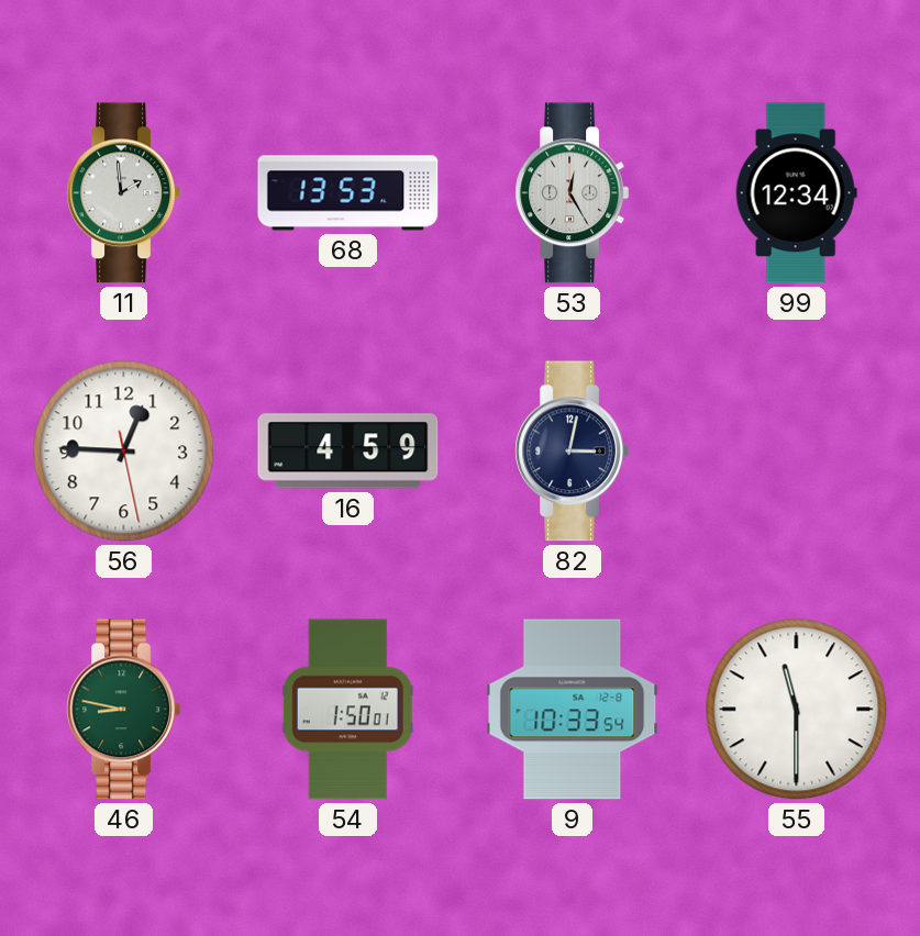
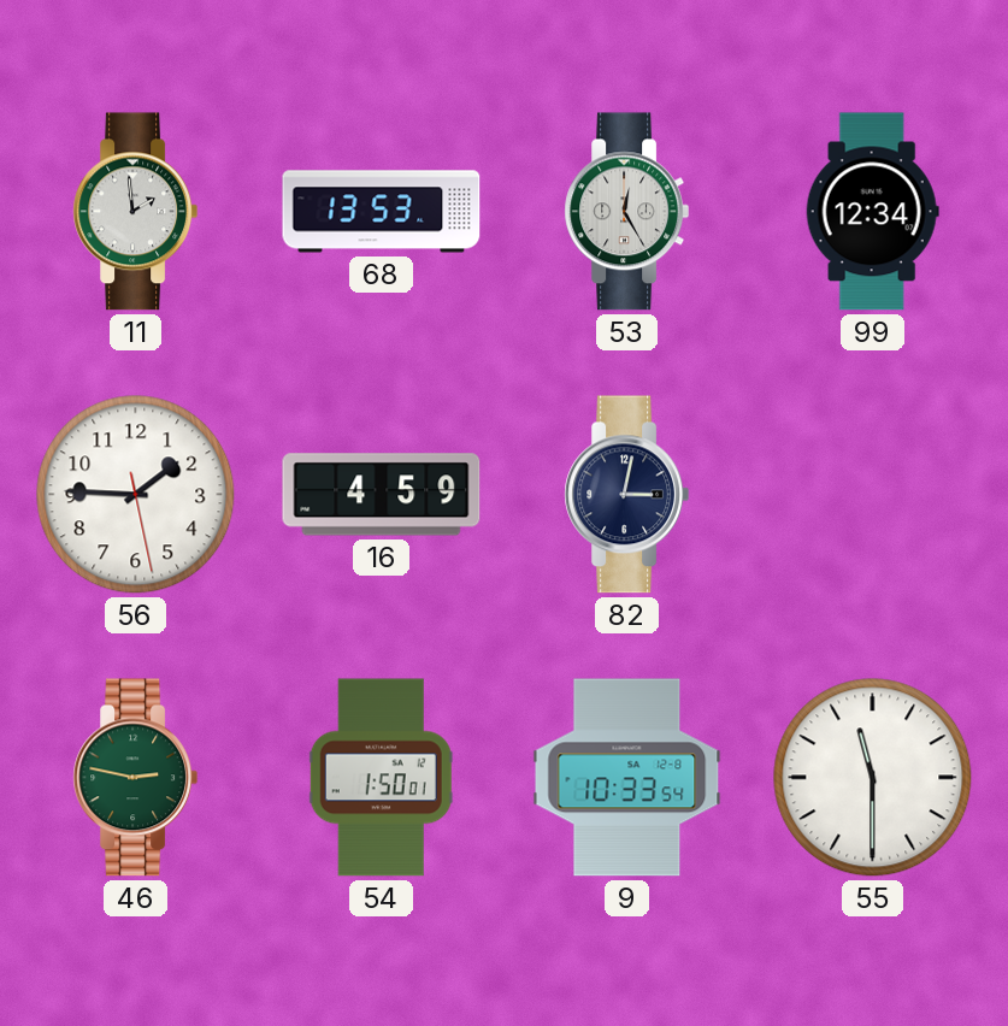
56: 12:45 -> 1:45
46: 8:47 -> 2:47
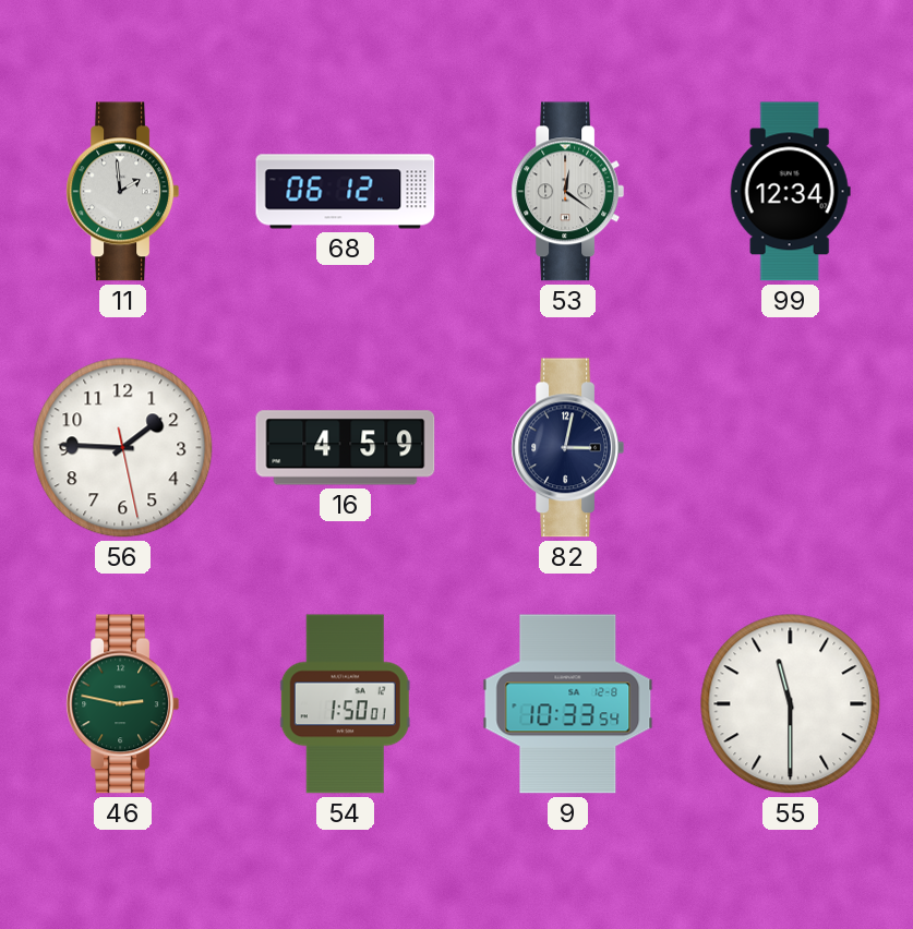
68: 13:53 -> 06:12
53: 12:25 -> 12:21
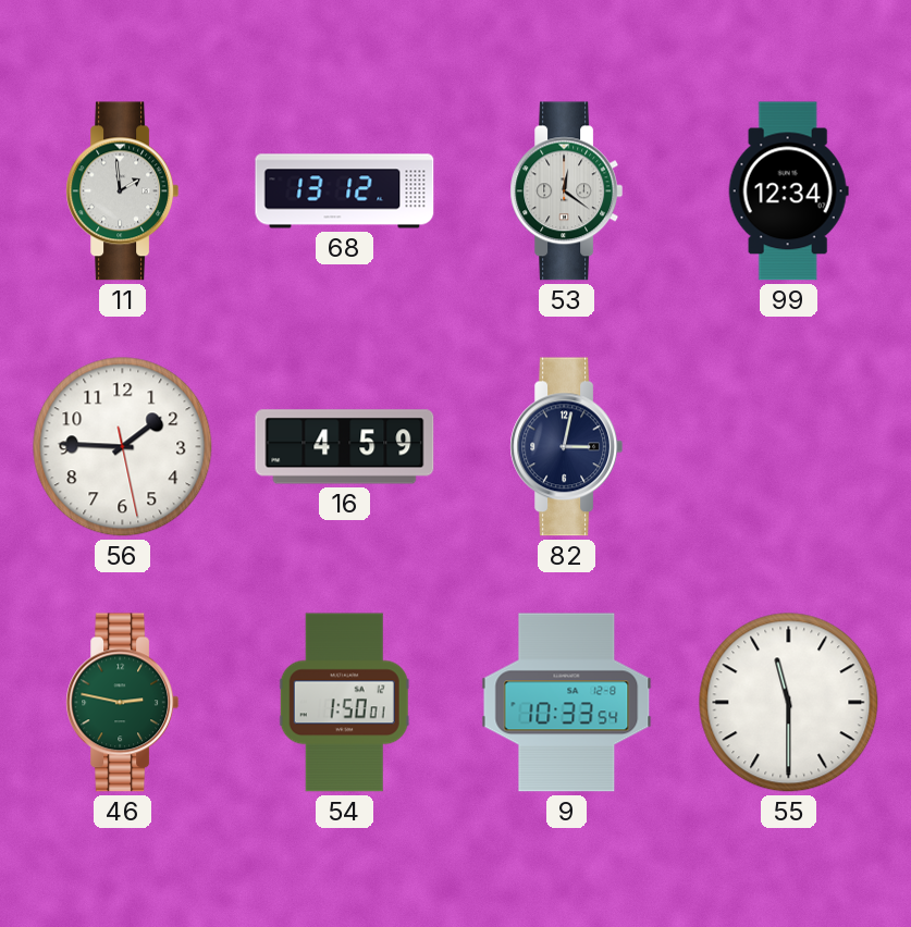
68: 06:12 -> 13:12
